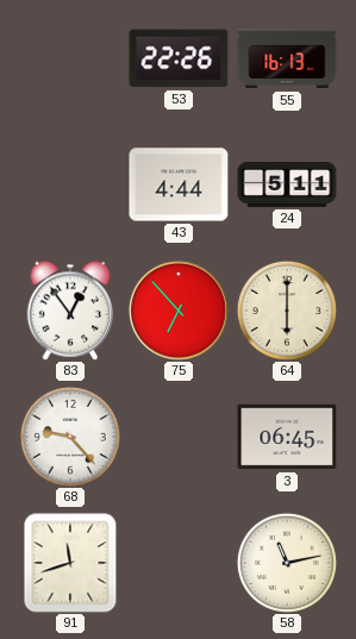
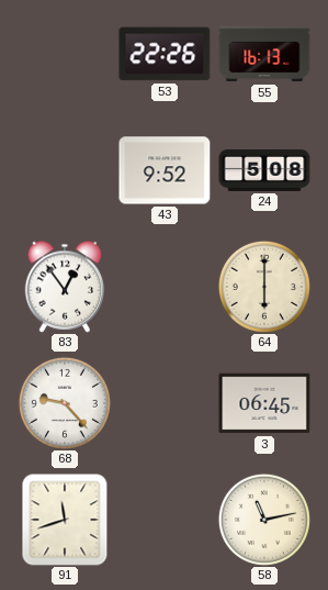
43: 4:44 -> 9:52
24: 5:11 -> 5:08
75: 6:53 -> none
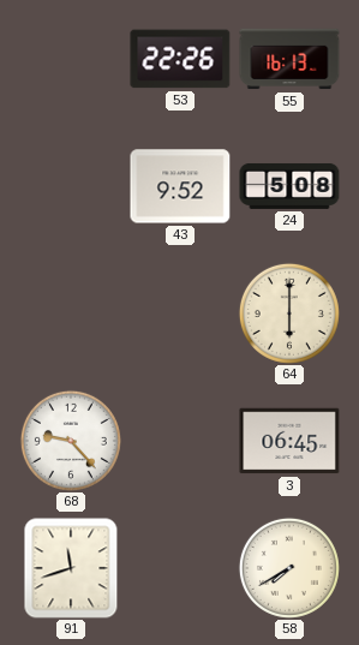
83: 12:54 -> none
58: 11:13 -> 7:40
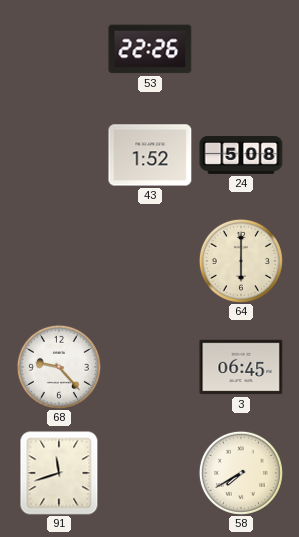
55: 16:13 -> none
43: 9:52 -> 1:52
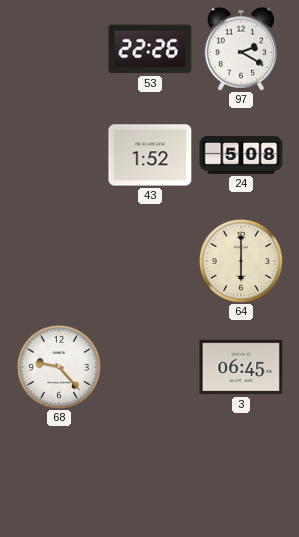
97: none -> 2:20
91: 11:42 -> none
58: 7:40 -> none
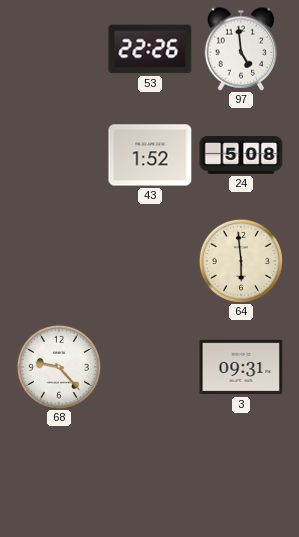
97: 2:20 -> 4:59
64: 6:00 -> 5:59
3: 06:45 -> 09:31
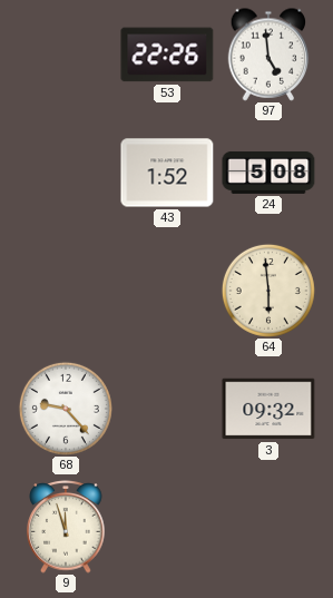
3: 09:31 -> 09:32
9: none -> 11:57
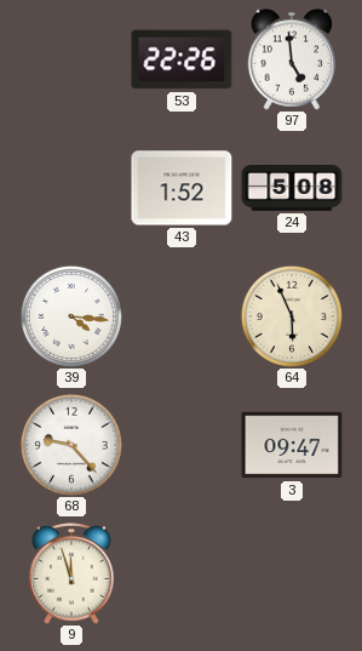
39: none -> 4:16
64: 5:59 -> 5:56
3: 09:32 -> 09:47
